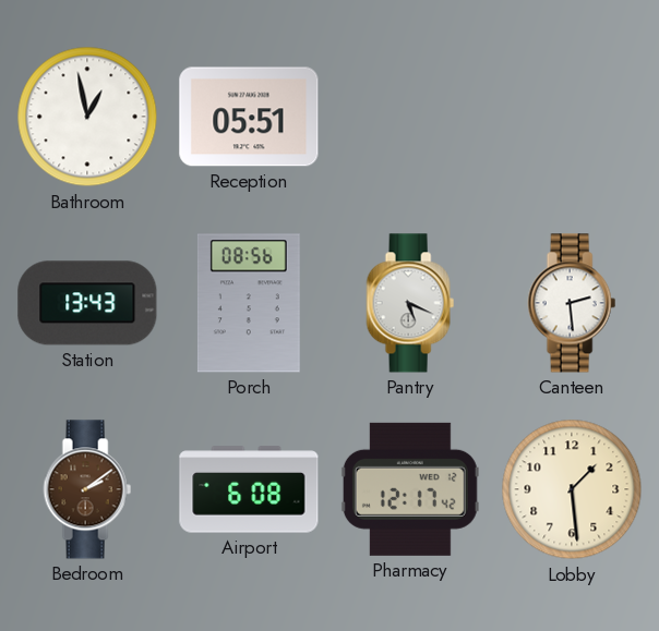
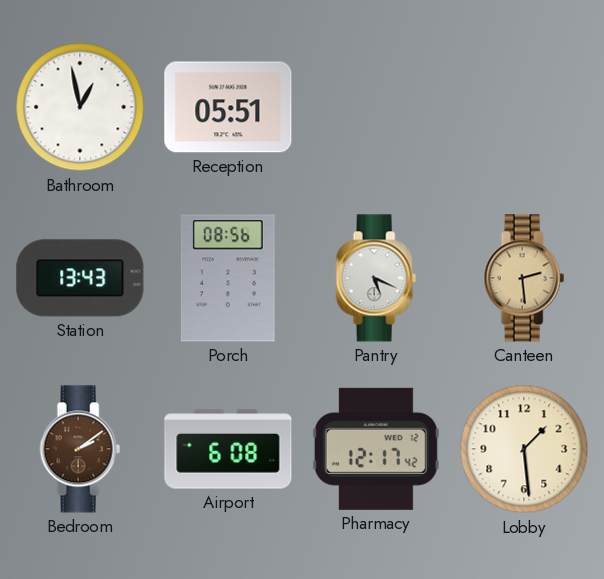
Canteen dial: white -> champagne
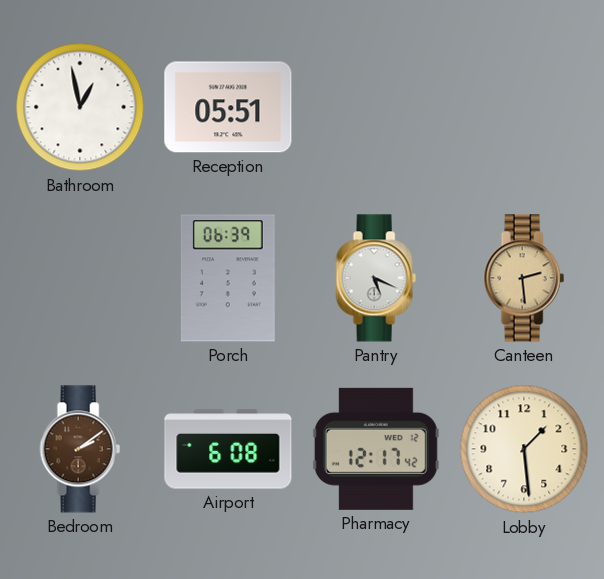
Station: 13:43 -> none
Porch: 08:56 -> 06:39
